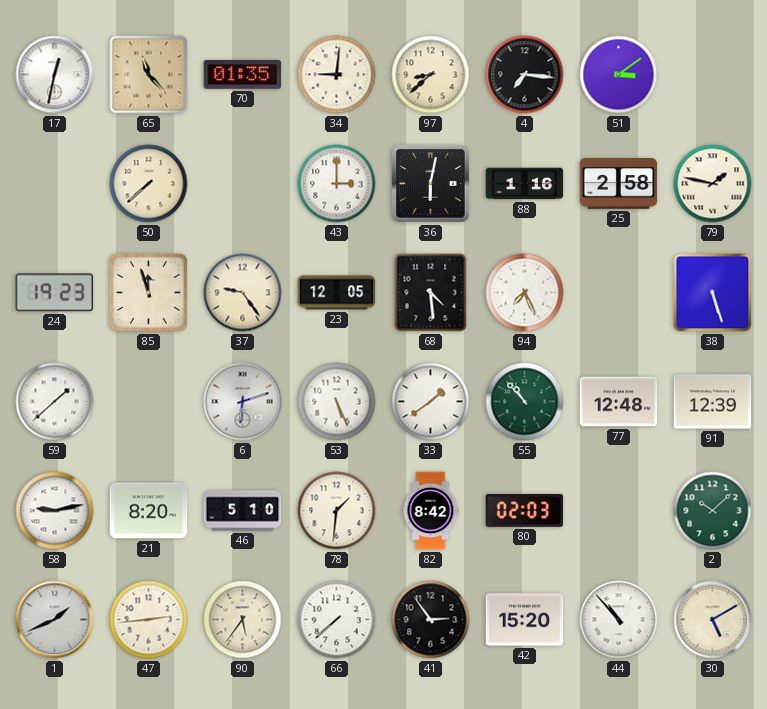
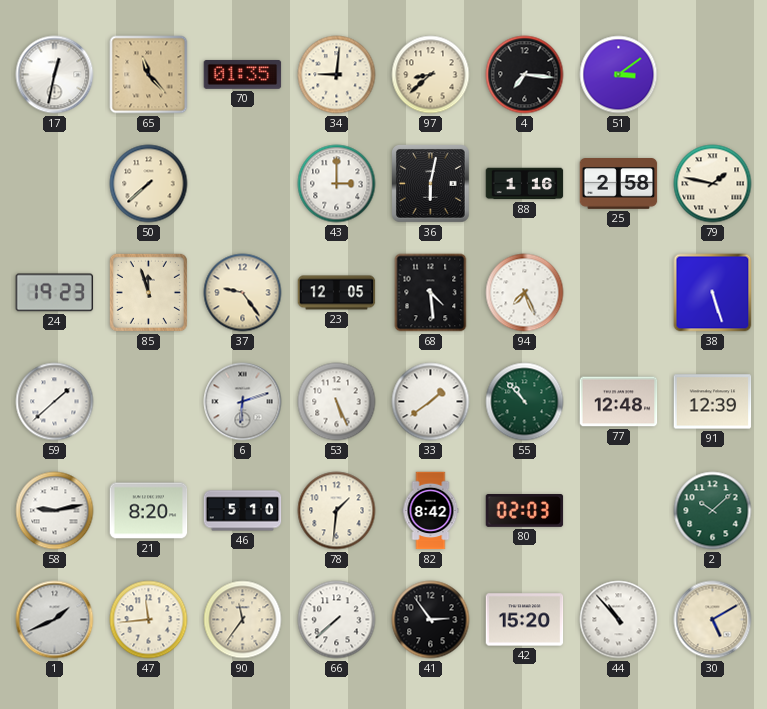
47: 2:44 -> 11:44
90: 5:36 -> 11:36
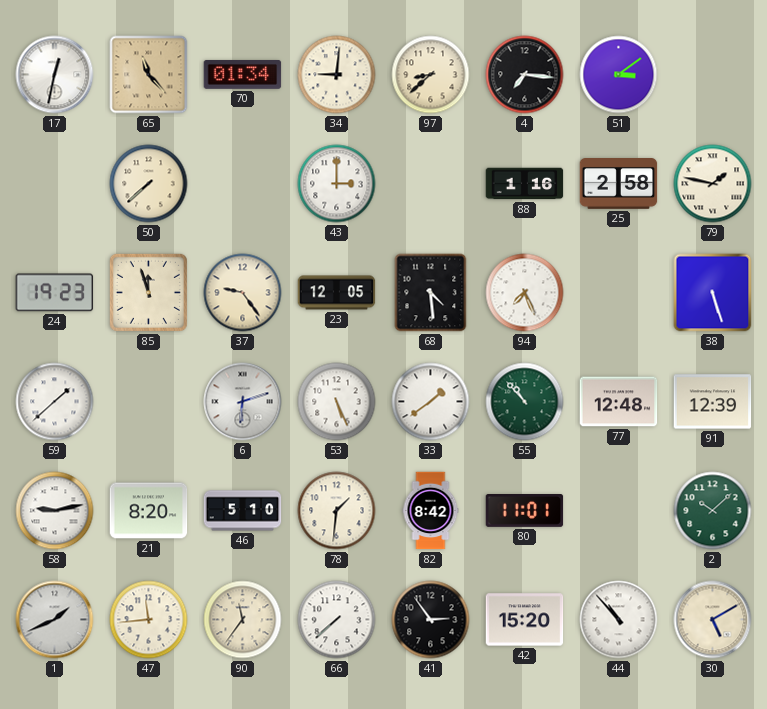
70: 01:35 -> 01:34
36: 6:02 -> none
80: 02:03 -> 11:01
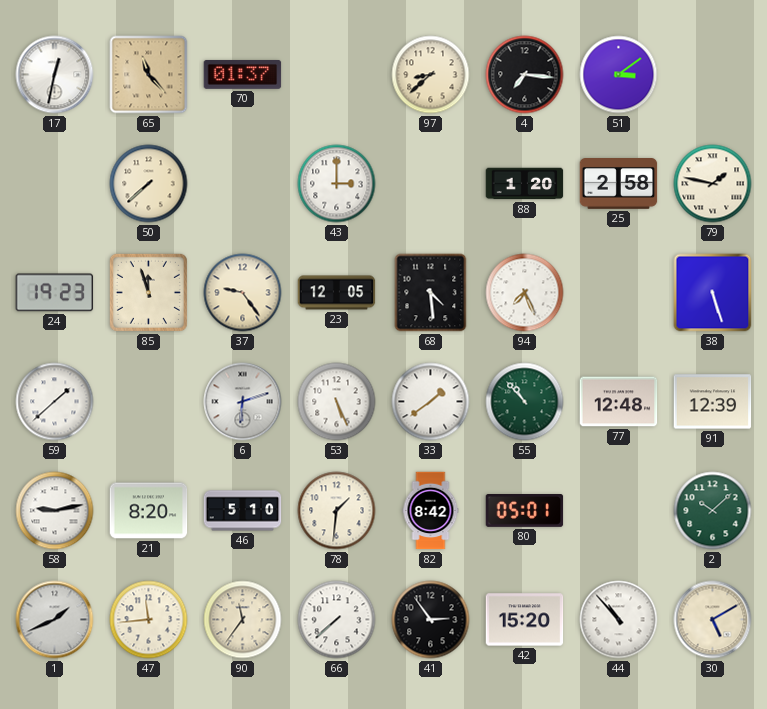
70: 01:34 -> 01:37
34: 9:01 -> none
88: 1:16 -> 1:20
80: 11:01 -> 05:01
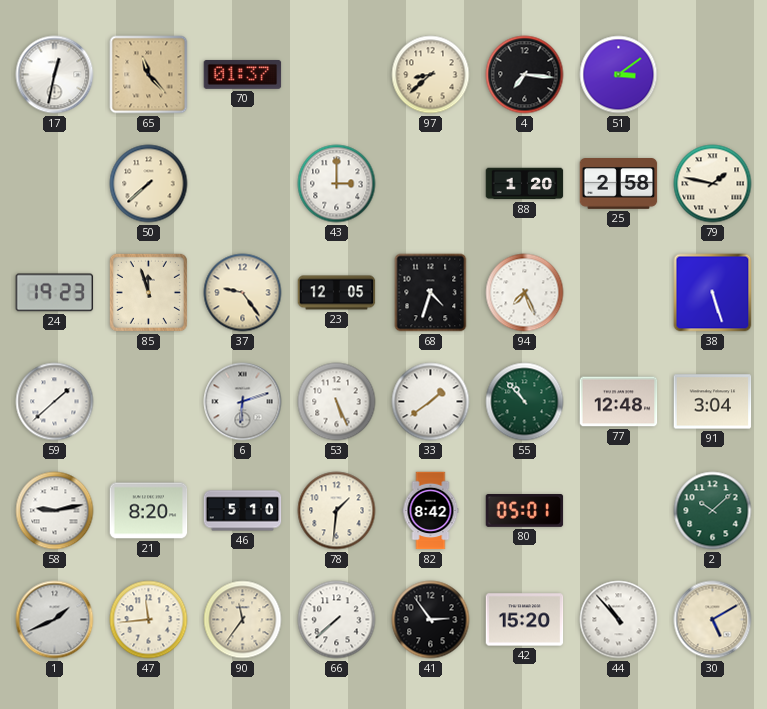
68: 4:29 -> 4:33
91: 12:39 -> 3:04
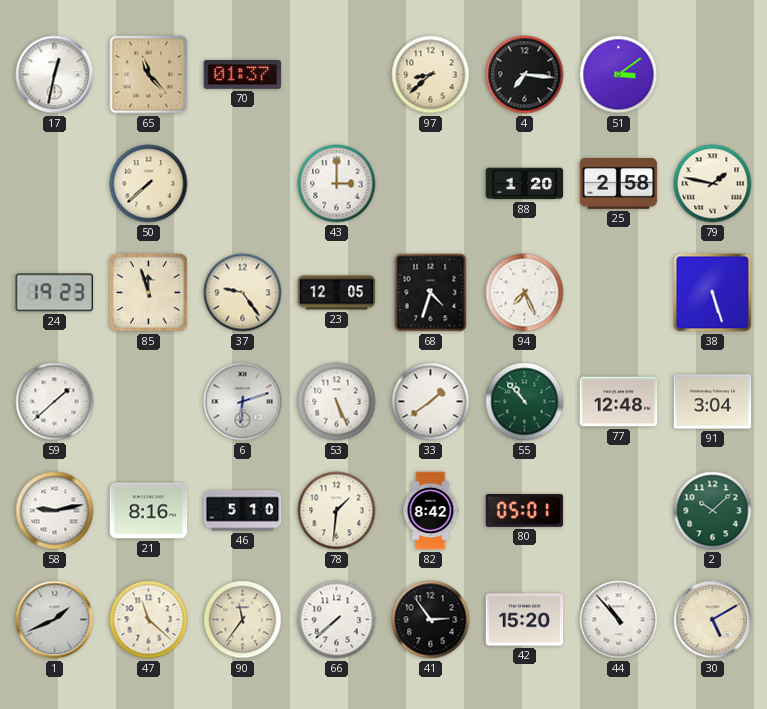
21: 8:20 -> 8:16
47: 11:44 -> 11:22
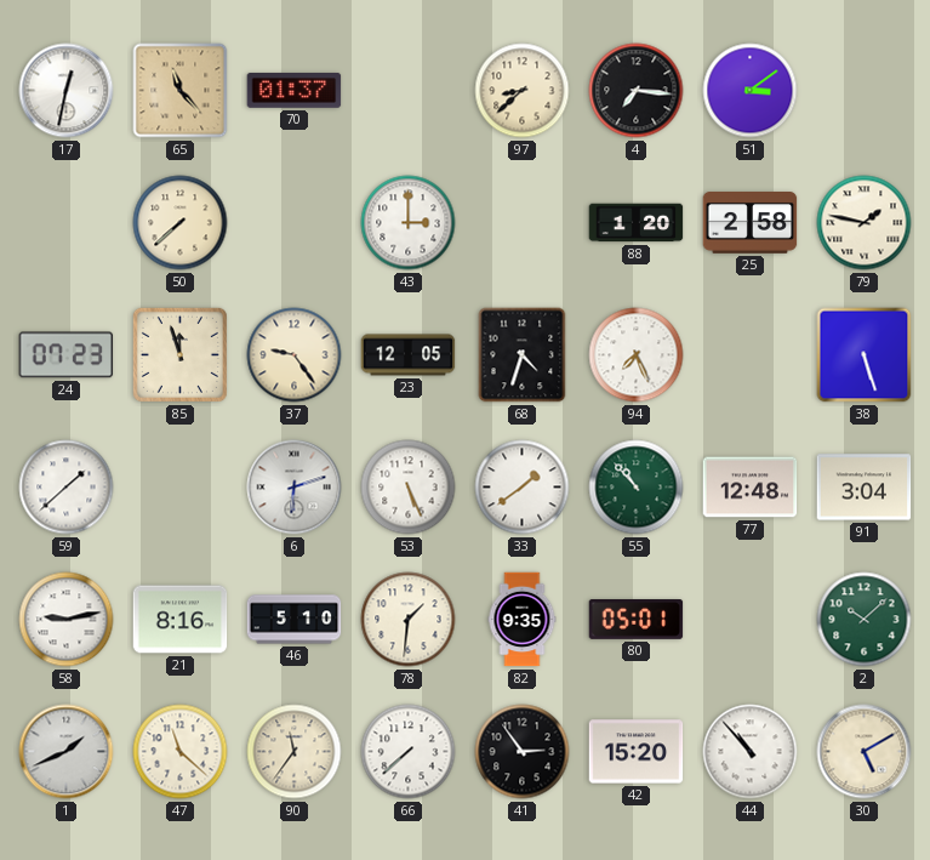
24: 19:23 -> 07:23
82: 8:42 -> 9:35
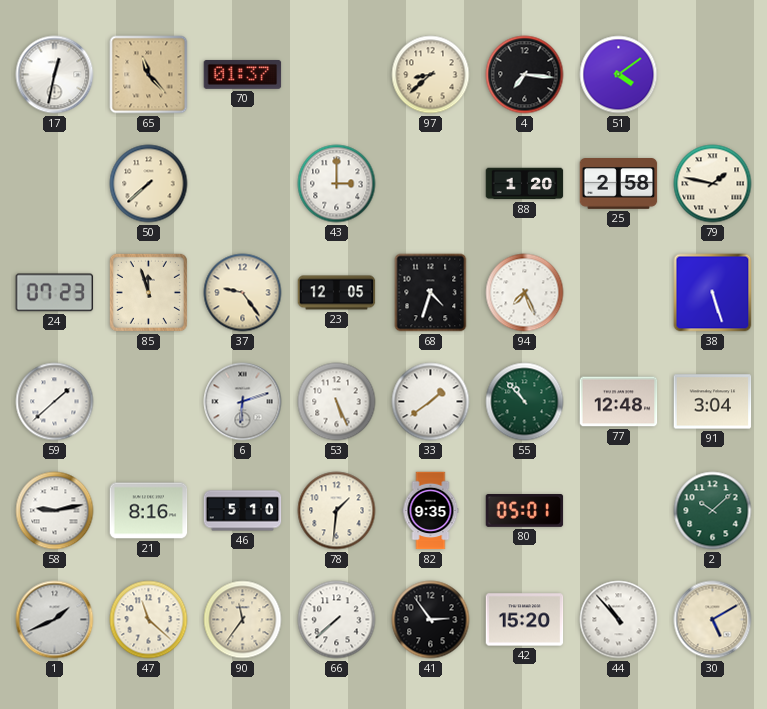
51: 3:09 -> 4:09
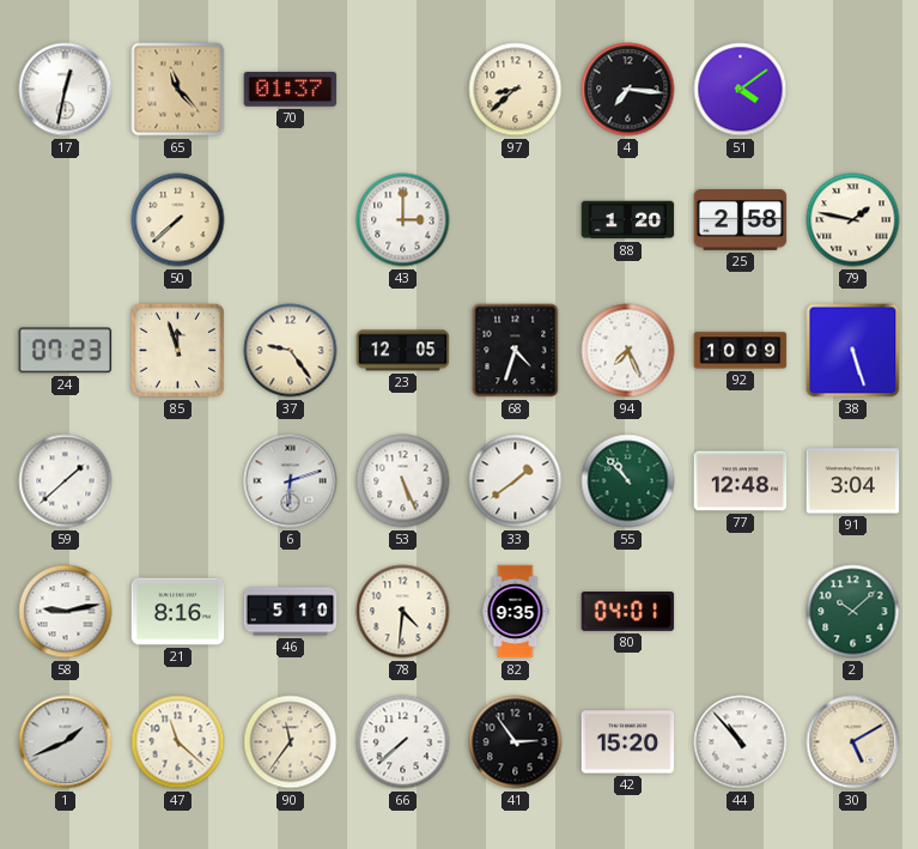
92: none -> 10:09
78: 1:31 -> 4:31
80: 05:01 -> 04:01
